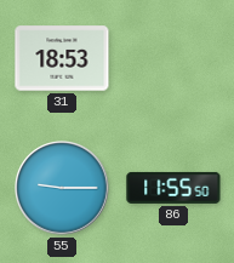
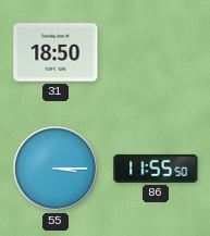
31: 18:53 -> 18:50
55: 9:15 -> 3:15
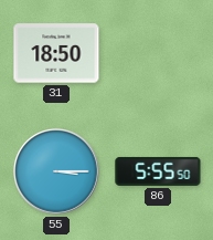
86: 11:55 -> 5:55
